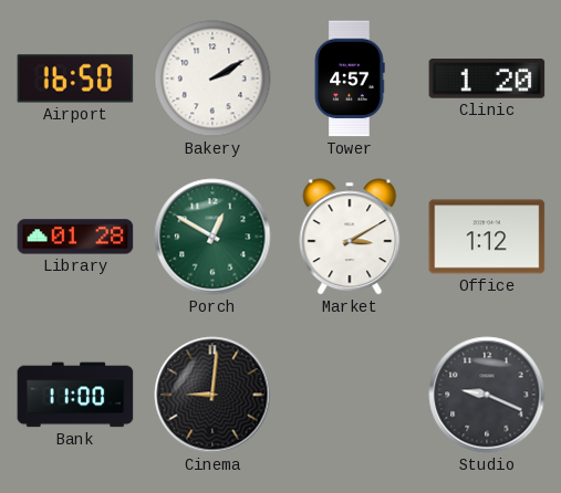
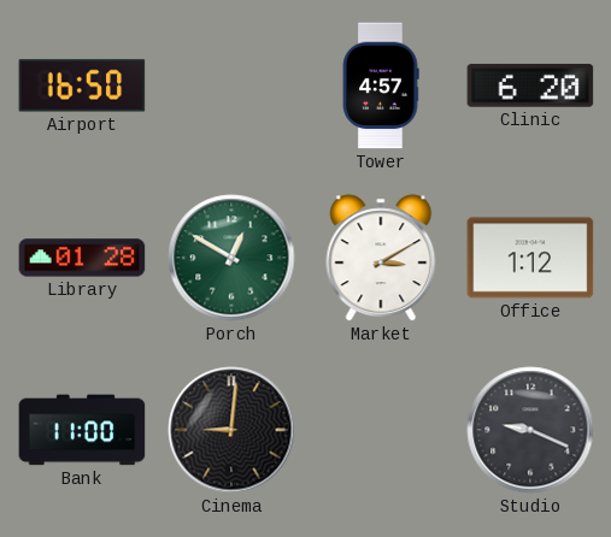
Bakery: 2:10 -> none
Clinic: 1:20 -> 6:20
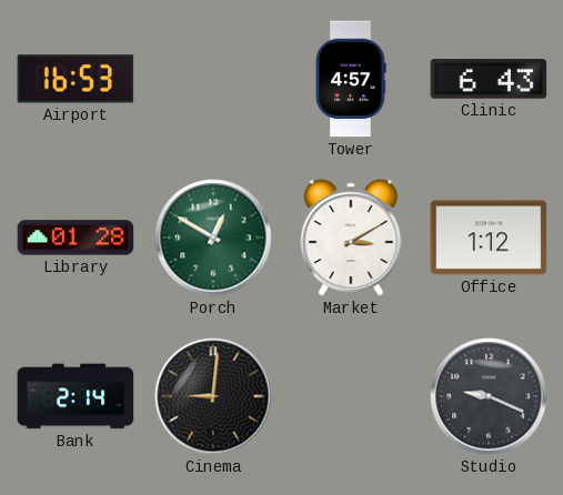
Airport: 16:50 -> 16:53
Clinic: 6:20 -> 6:43
Bank: 11:00 -> 2:14
